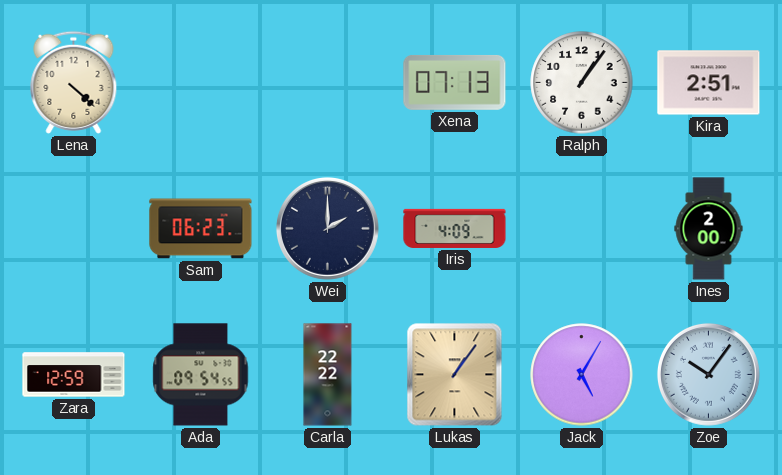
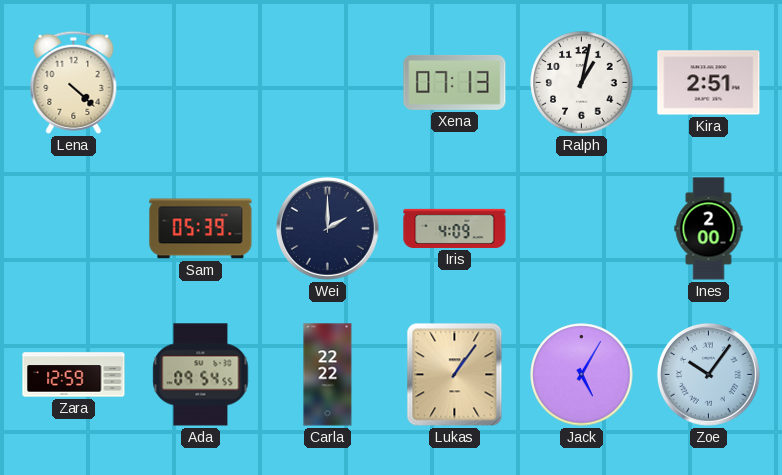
Ralph: 1:06 -> 1:02
Sam: 06:23 -> 05:39
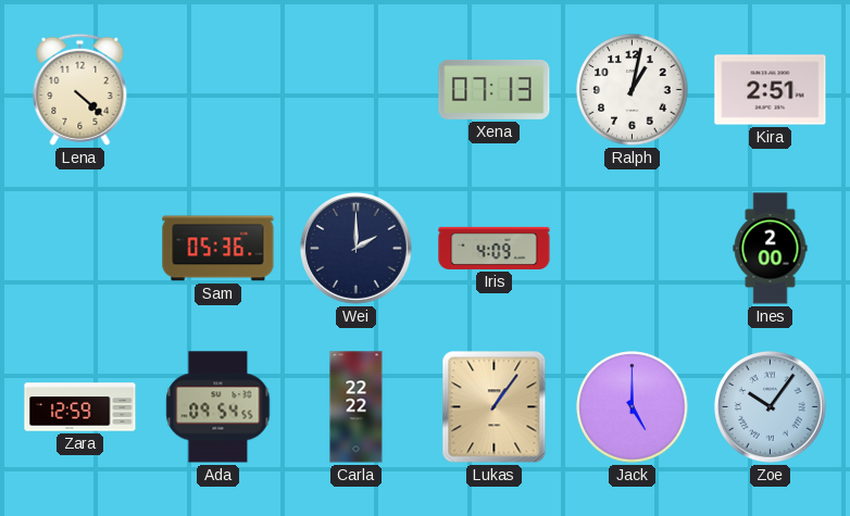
Sam: 05:39 -> 05:36
Jack: 5:05 -> 5:00
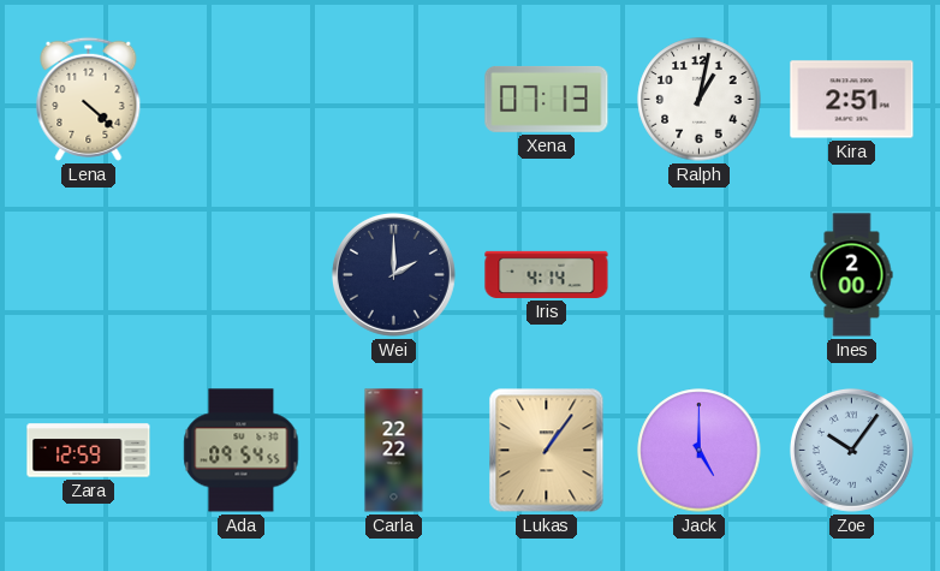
Sam: 05:36 -> none
Iris: 4:09 -> 4:14
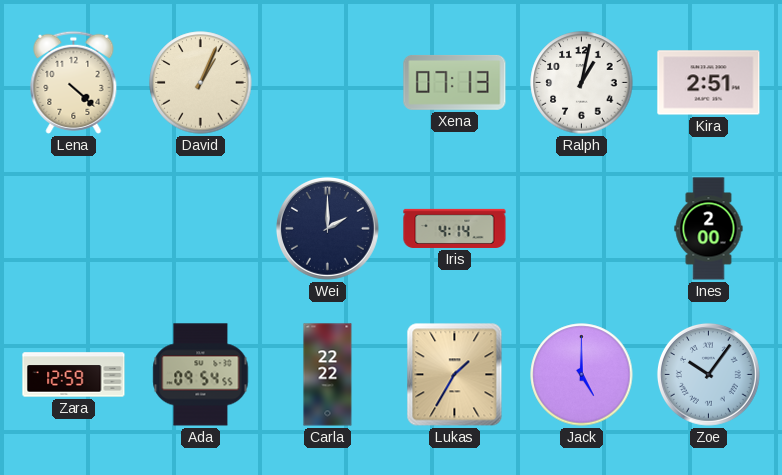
David: none -> 1:04
Lukas: 1:06 -> 1:35
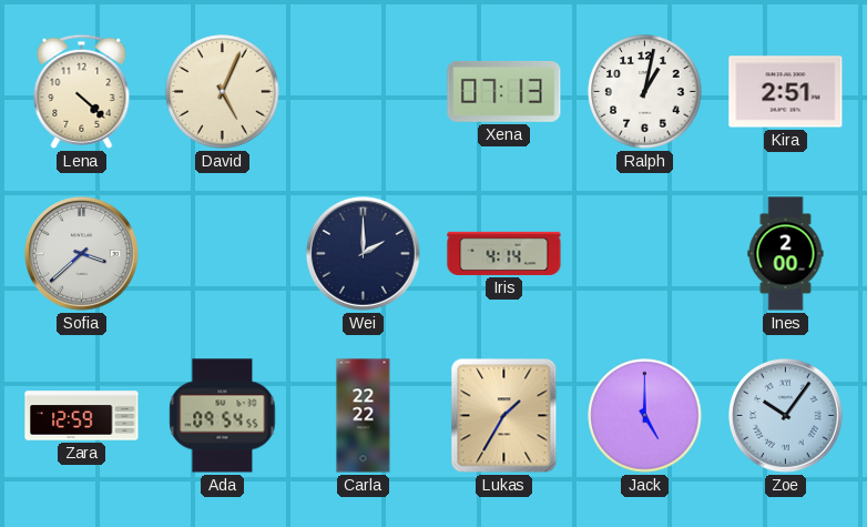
David: 1:04 -> 5:04
Sofia: none -> 3:38
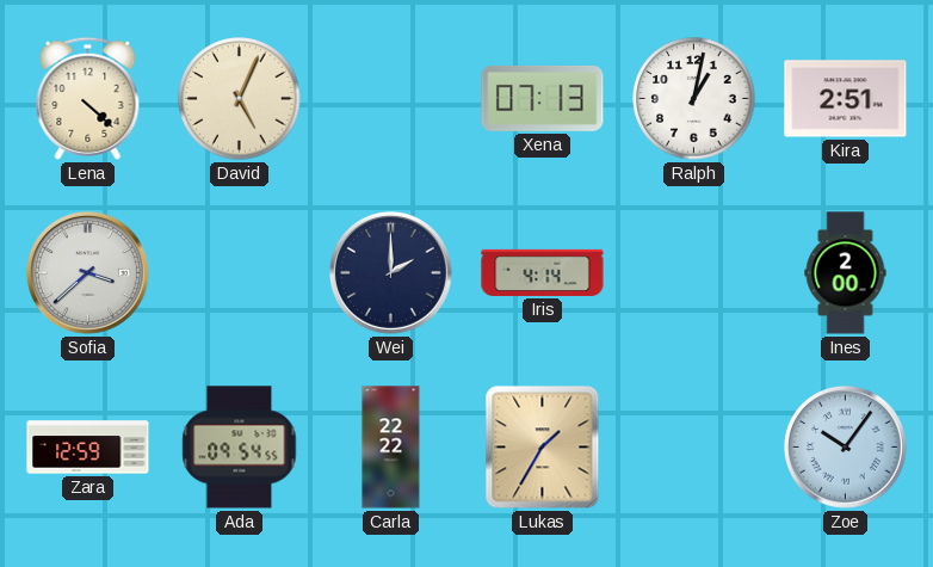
Jack: 5:00 -> none
